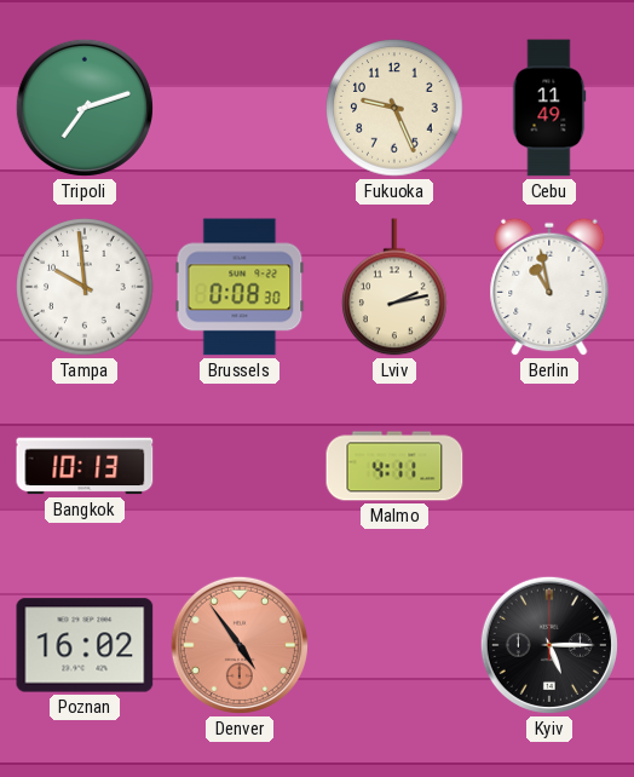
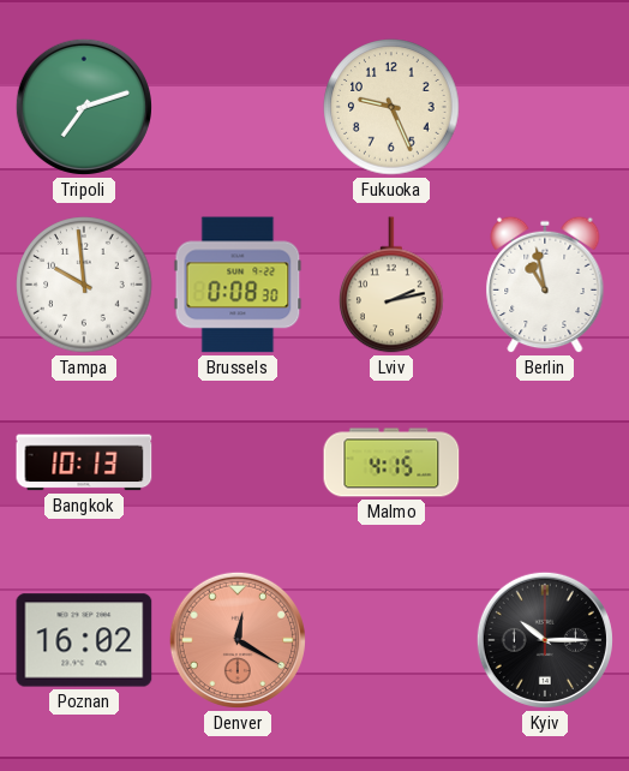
Cebu: 11:49 -> none
Malmo: 4:11 -> 4:15
Denver: 4:54 -> 12:20
Kyiv: 5:15 -> 10:15
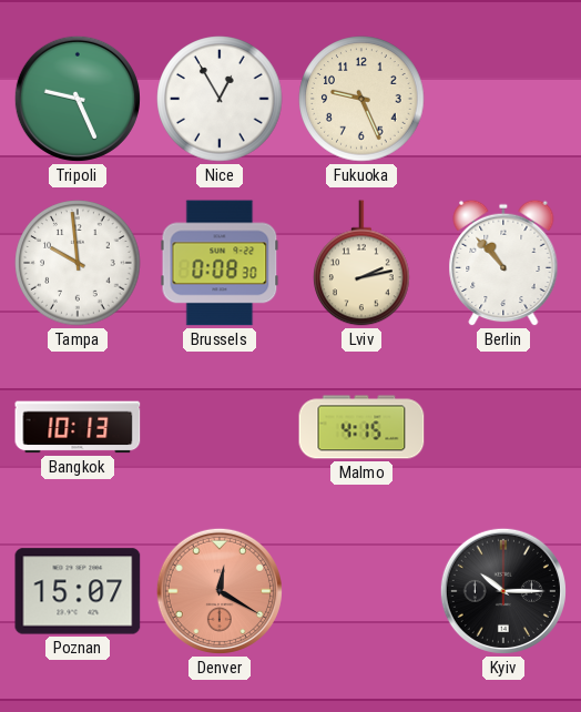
Tripoli: 7:12 -> 9:26
Nice: none -> 12:55
Berlin: 10:58 -> 10:53
Poznan: 16:02 -> 15:07
